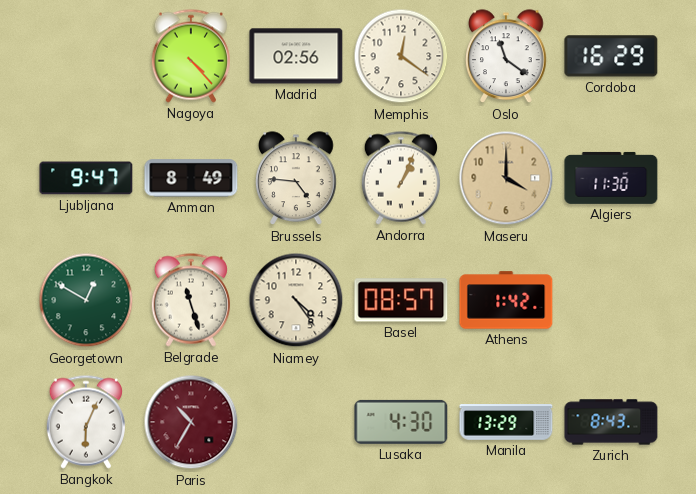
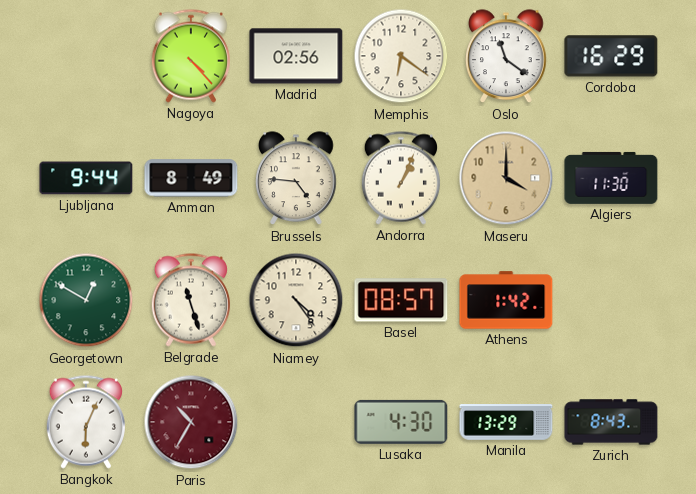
Memphis: 12:21 -> 6:21
Ljubljana: 9:47 -> 9:44
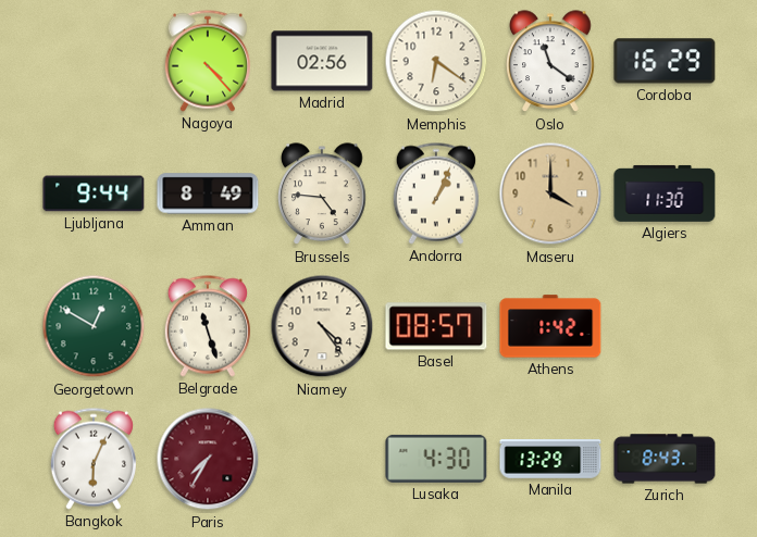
Paris: 10:35 -> 7:35
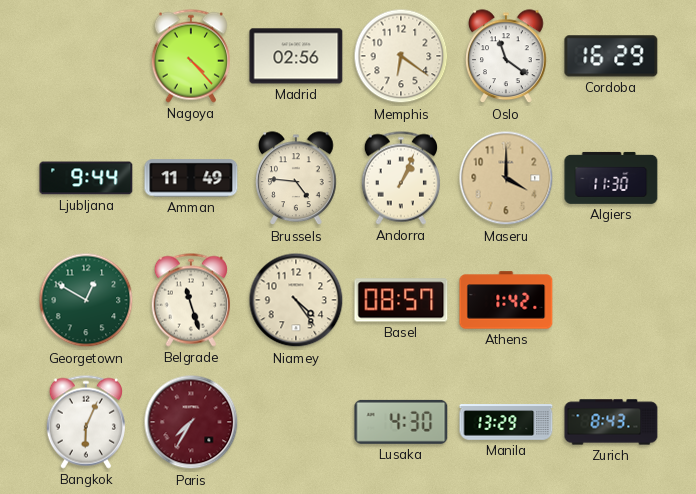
Amman: 8:49 -> 11:49
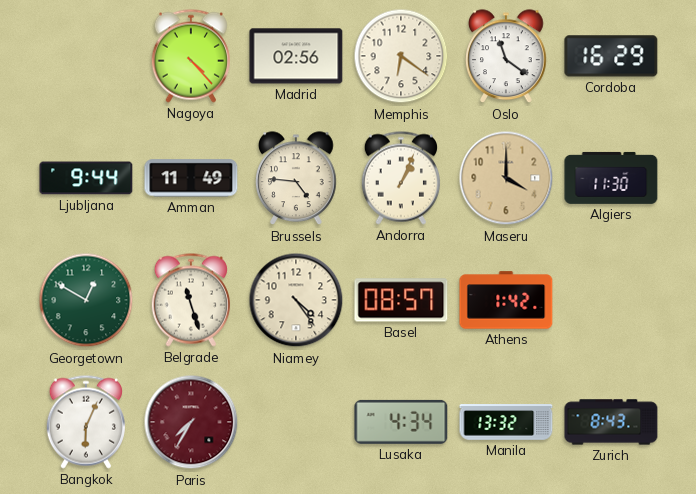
Lusaka: 4:30 -> 4:34
Manila: 13:29 -> 13:32
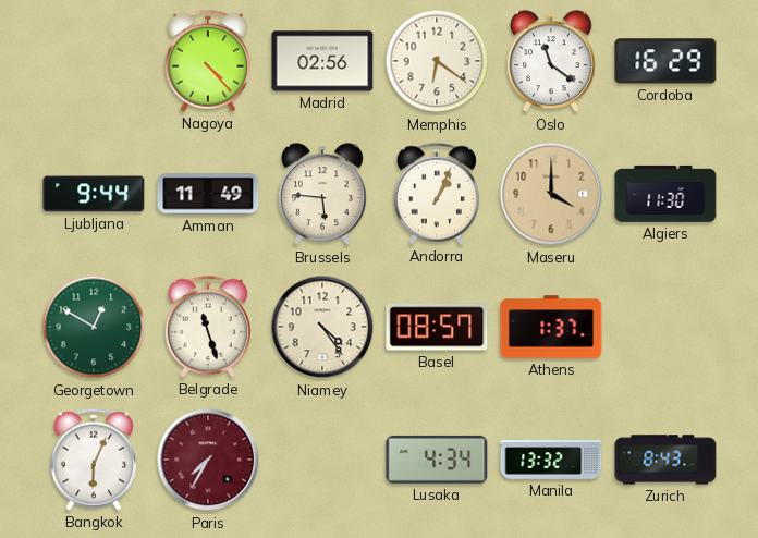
Brussels: 4:46 -> 5:46
Athens: 1:42 -> 1:37
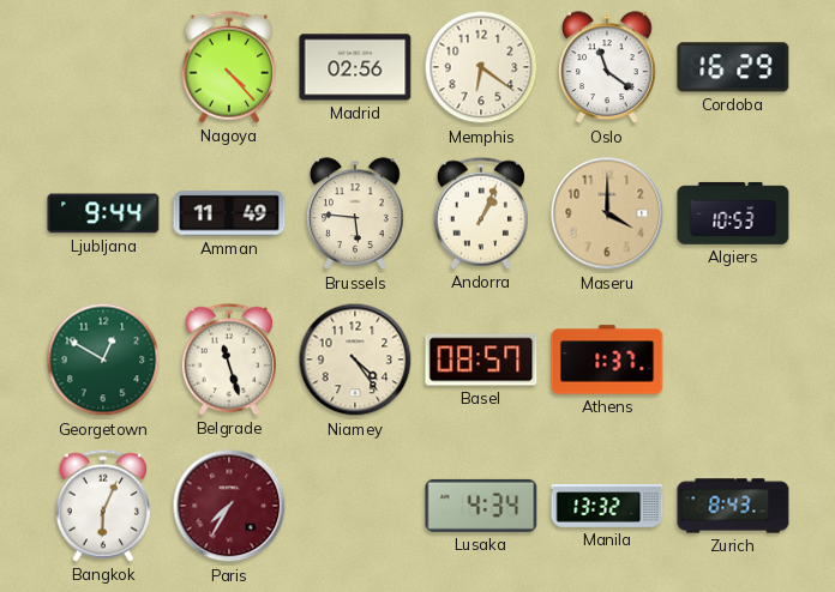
Algiers: 11:30 -> 10:53
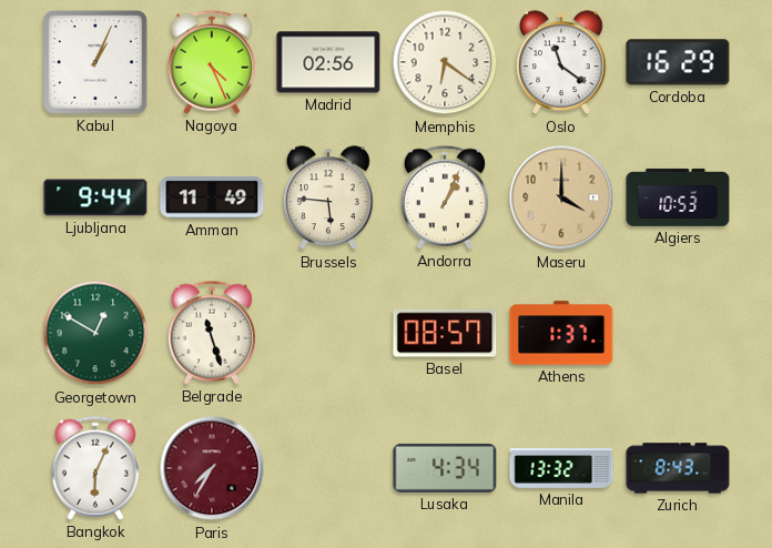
Kabul: none -> 1:04
Nagoya: 4:23 -> 4:26
Niamey: 4:24 -> none
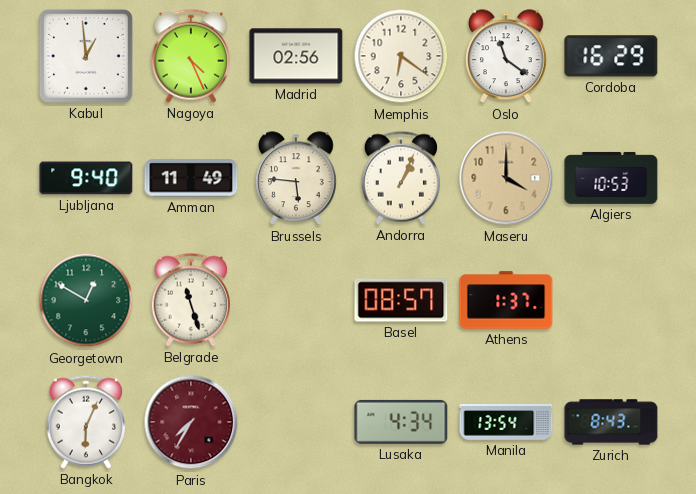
Kabul: 1:04 -> 12:59
Ljubljana: 9:44 -> 9:40
Manila: 13:32 -> 13:54
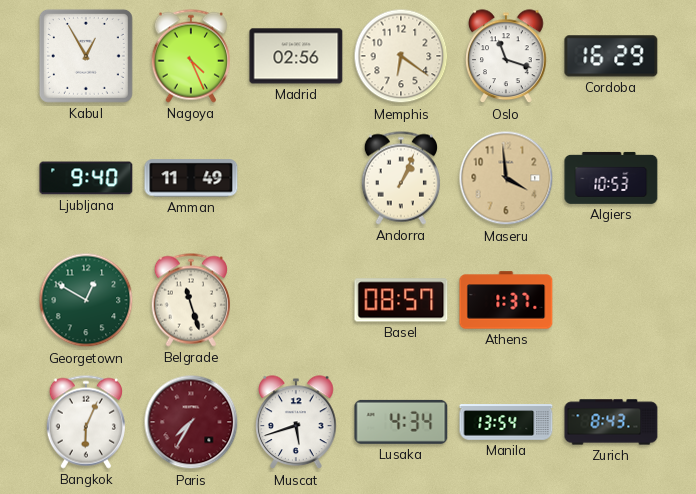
Kabul: 12:59 -> 12:55
Oslo: 11:21 -> 11:18
Brussels: 5:46 -> none
Maseru: 4:00 -> 3:59
Muscat: none -> 5:42
